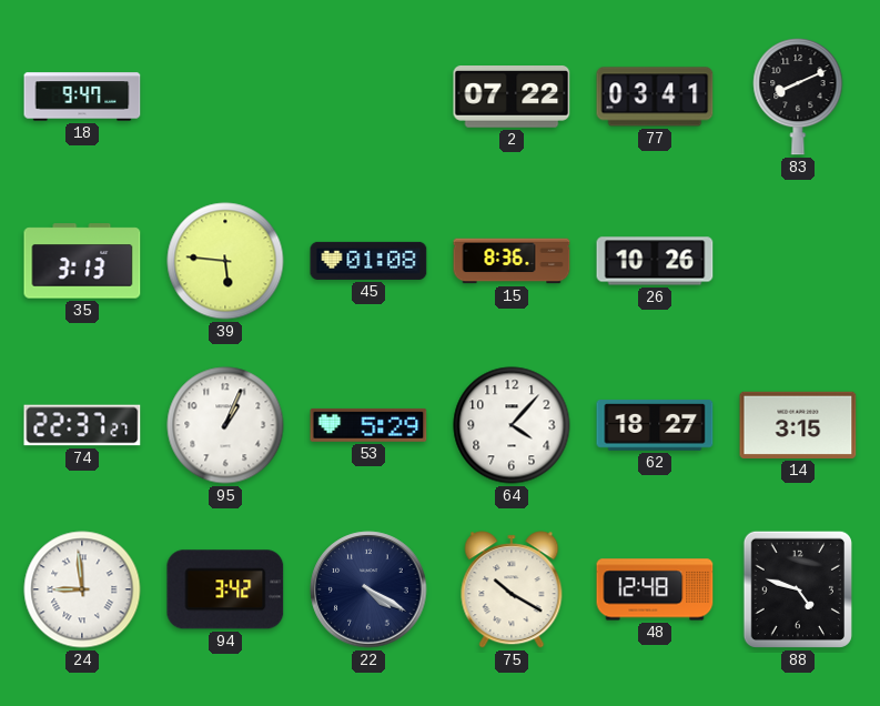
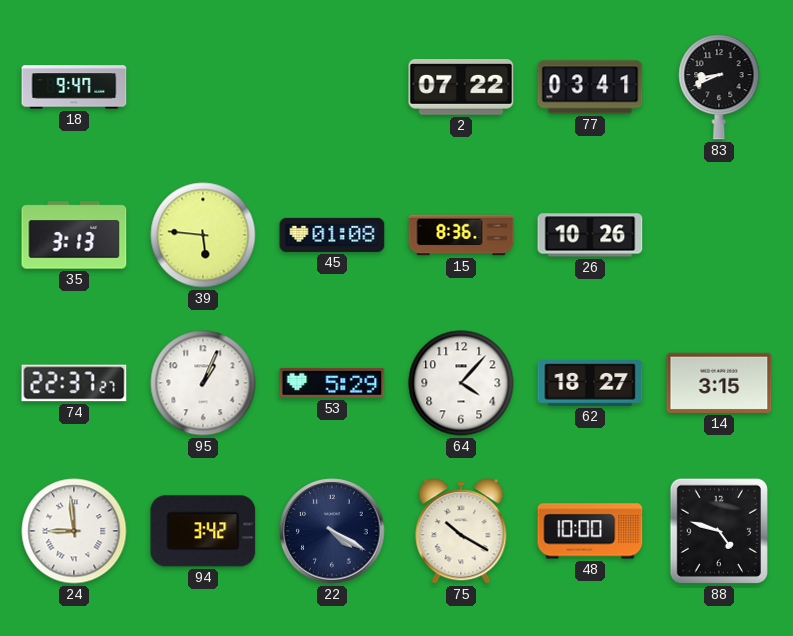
83: 8:11 -> 8:41
48: 12:48 -> 10:00
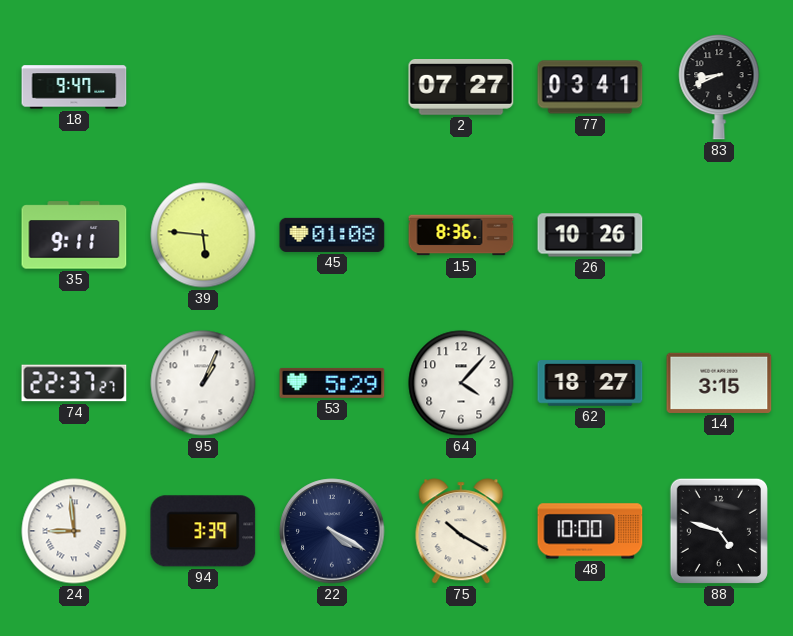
2: 07:22 -> 07:27
35: 3:13 -> 9:11
94: 3:42 -> 3:39
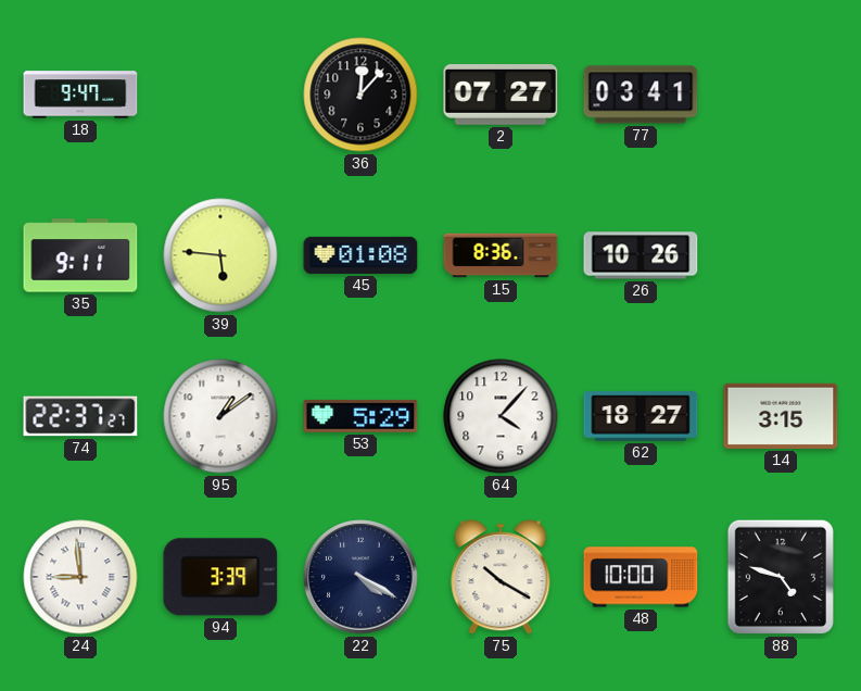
36: none -> 12:07
83: 8:41 -> none
95: 1:04 -> 1:09
